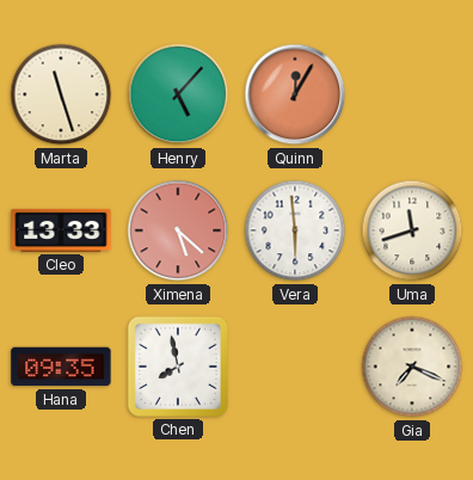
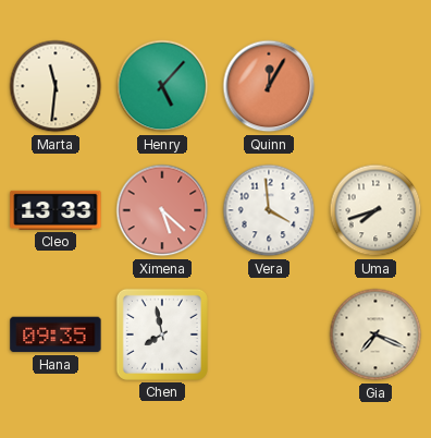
Marta: 11:27 -> 11:31
Vera: 5:59 -> 3:59
Uma: 11:42 -> 7:42
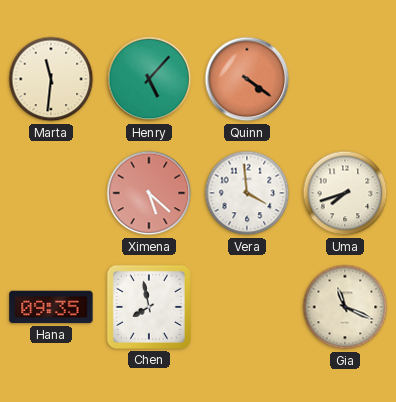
Quinn: 12:05 -> 4:21
Cleo: 13:33 -> none
Gia: 7:19 -> 11:19
